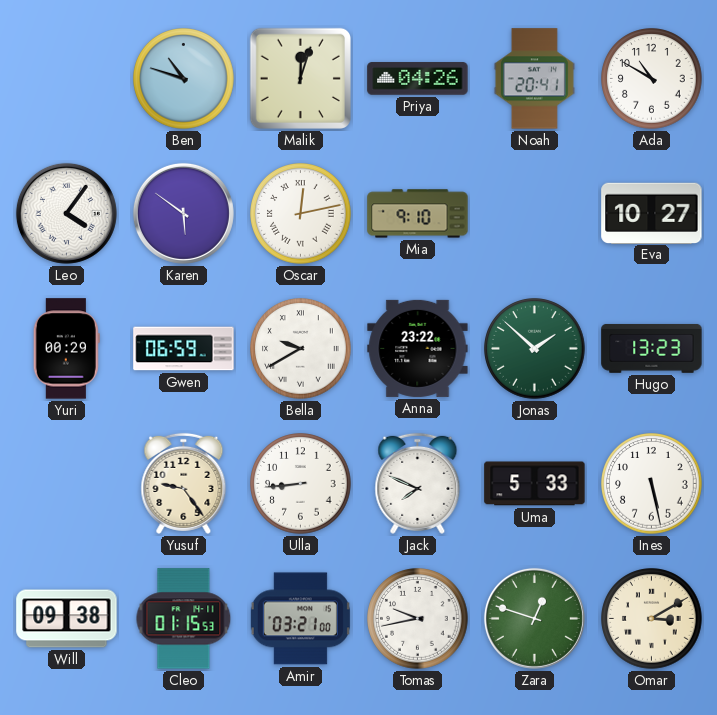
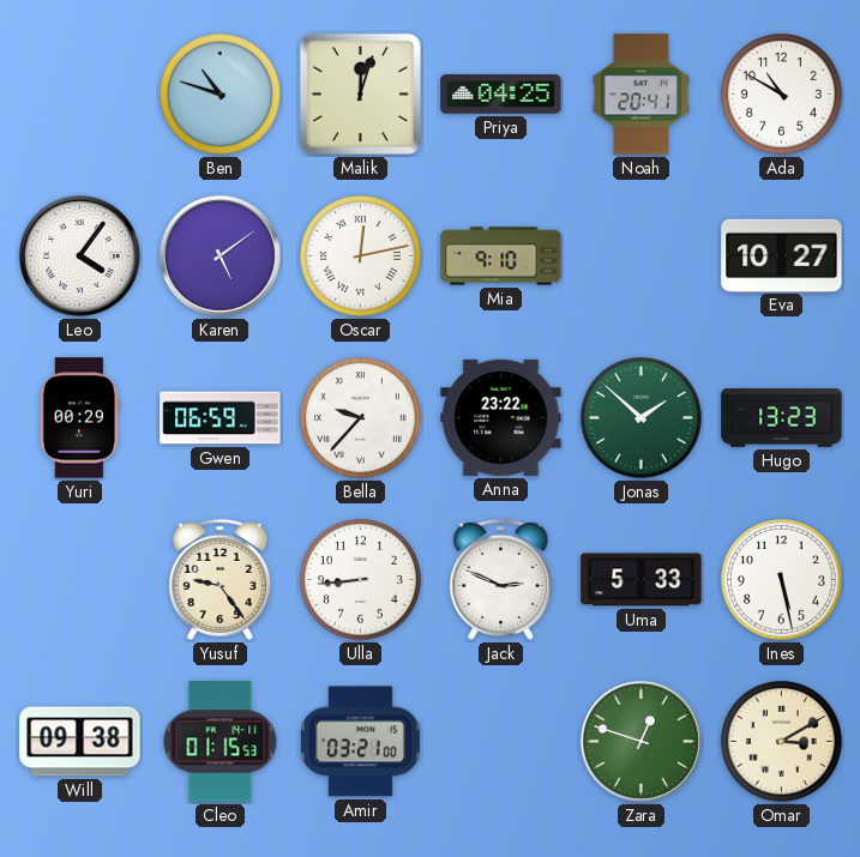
Priya: 04:26 -> 04:25
Karen: 5:51 -> 5:09
Bella: 9:40 -> 9:37
Jack: 7:49 -> 2:49
Tomas: 9:43 -> none
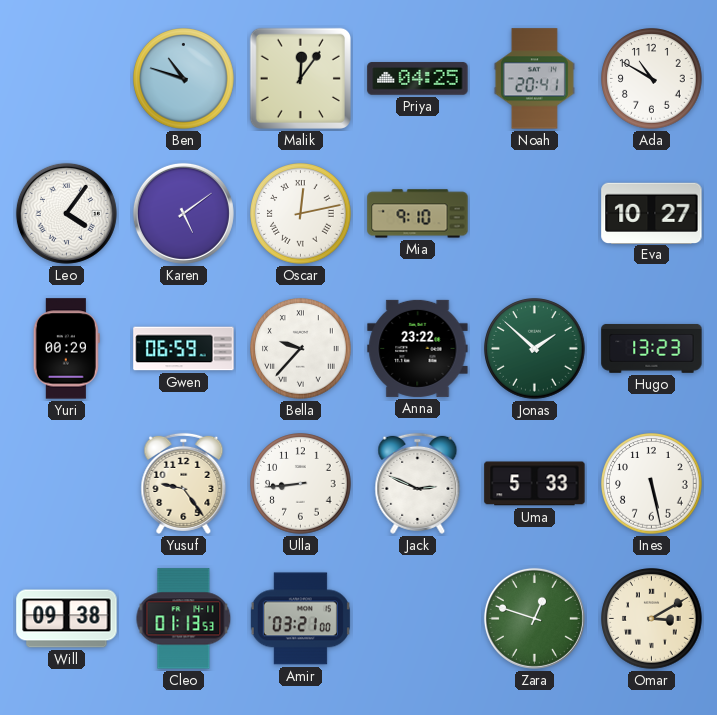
Malik: 12:03 -> 12:06
Cleo: 01:15 -> 01:13
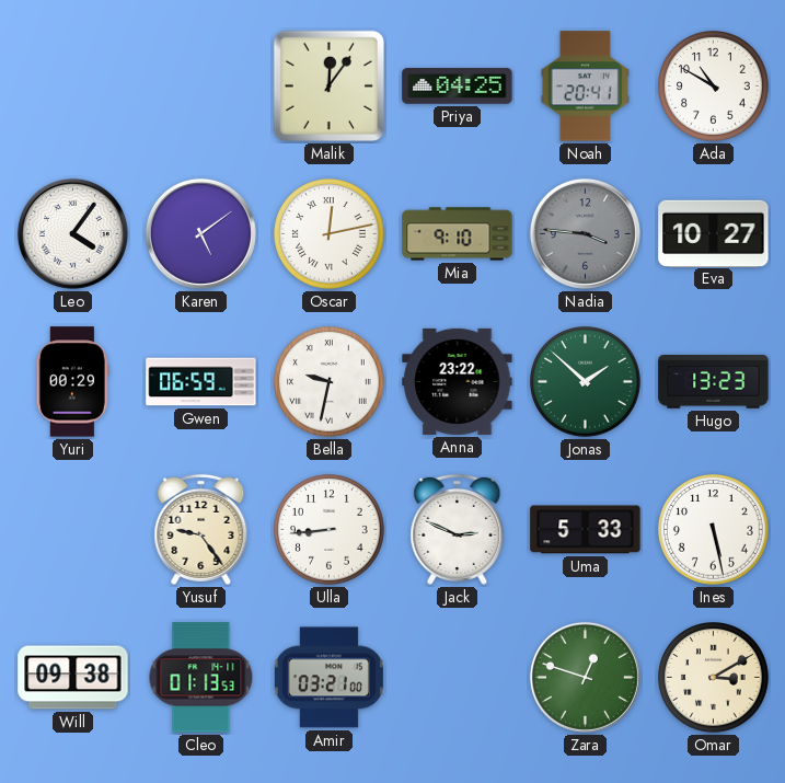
Ben: 10:48 -> none
Nadia: none -> 3:46
Bella: 9:37 -> 9:32
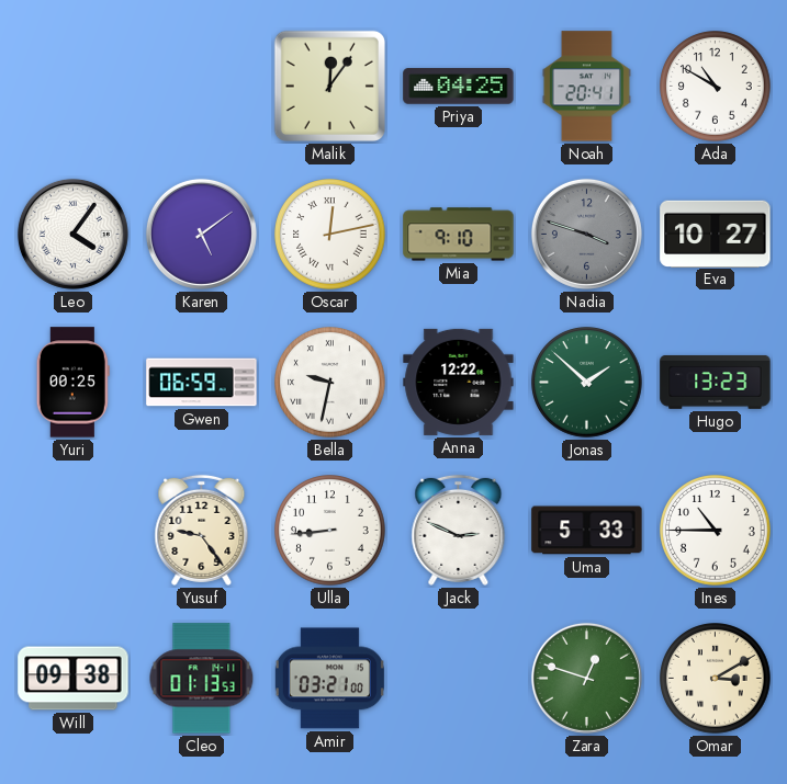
Nadia: 3:46 -> 3:48
Yuri: 00:29 -> 00:25
Anna: 23:22 -> 12:22
Ines: 5:28 -> 10:45
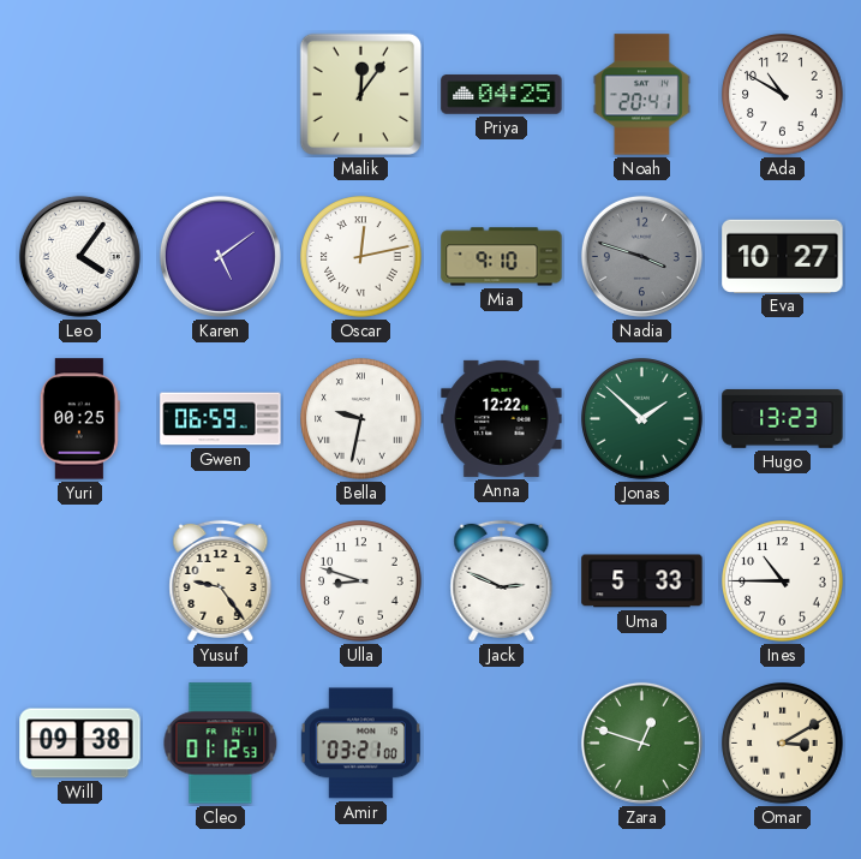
Ulla: 8:44 -> 8:48
Cleo: 01:13 -> 01:12
